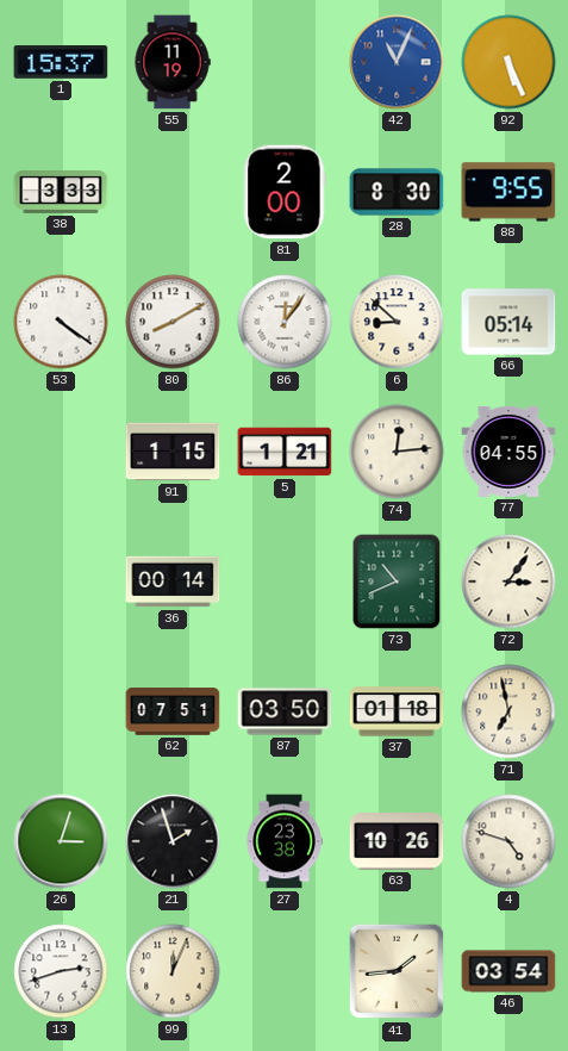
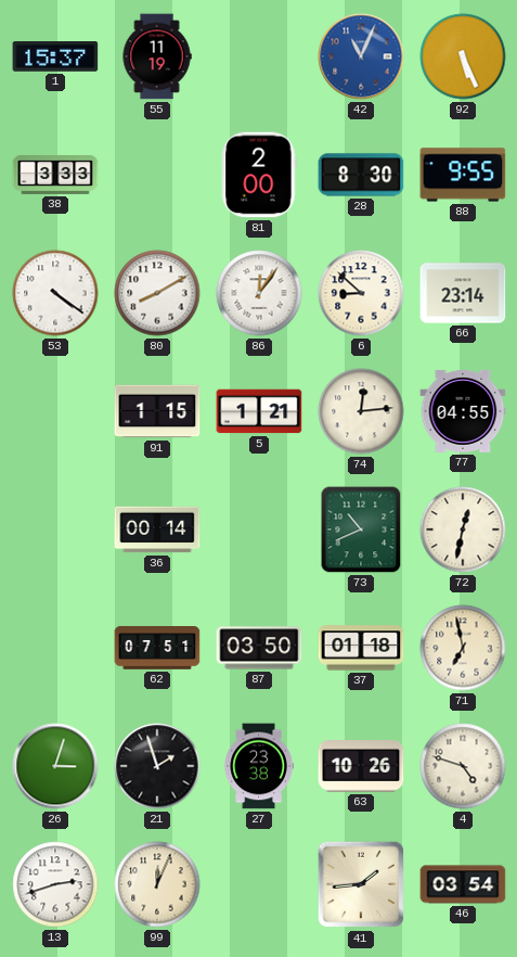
66: 05:14 -> 23:14
72: 3:06 -> 12:32
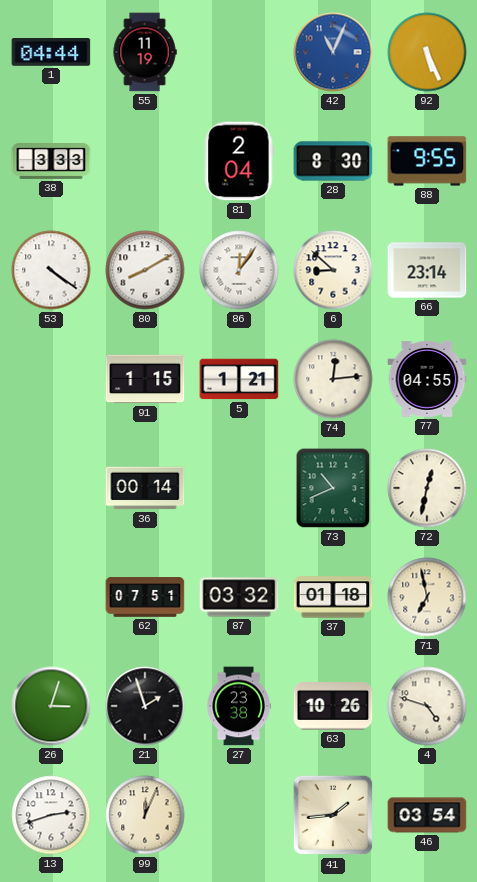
1: 15:37 -> 04:44
81: 2:00 -> 2:04
87: 03:50 -> 03:32
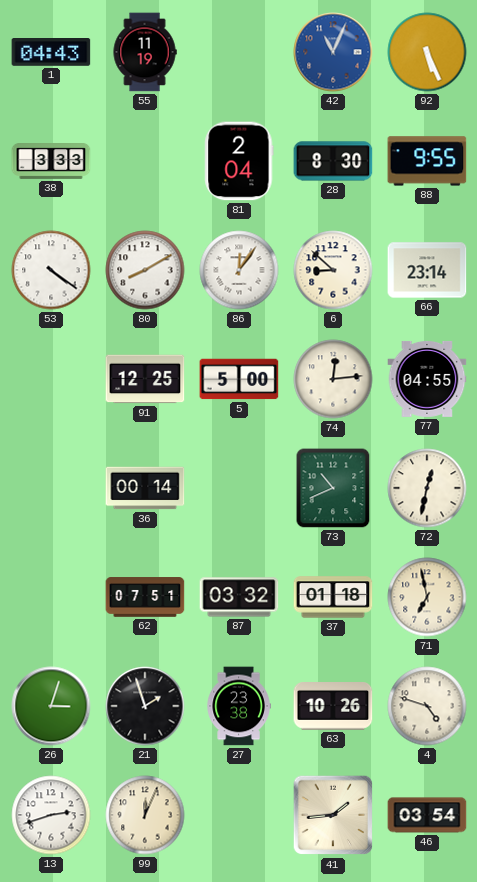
1: 04:44 -> 04:43
91: 1:15 -> 12:25
5: 1:21 -> 5:00
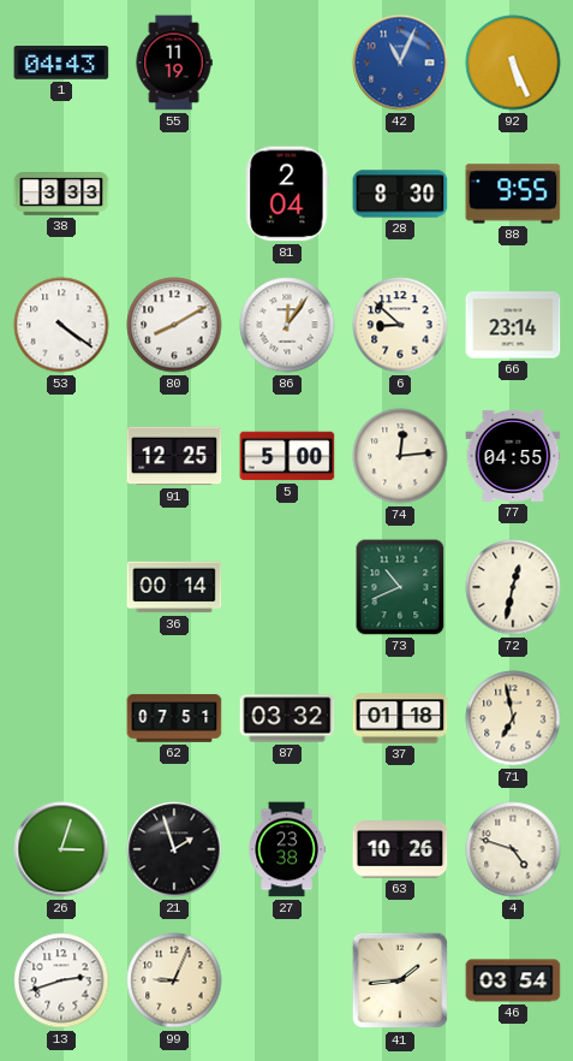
99: 12:04 -> 9:04
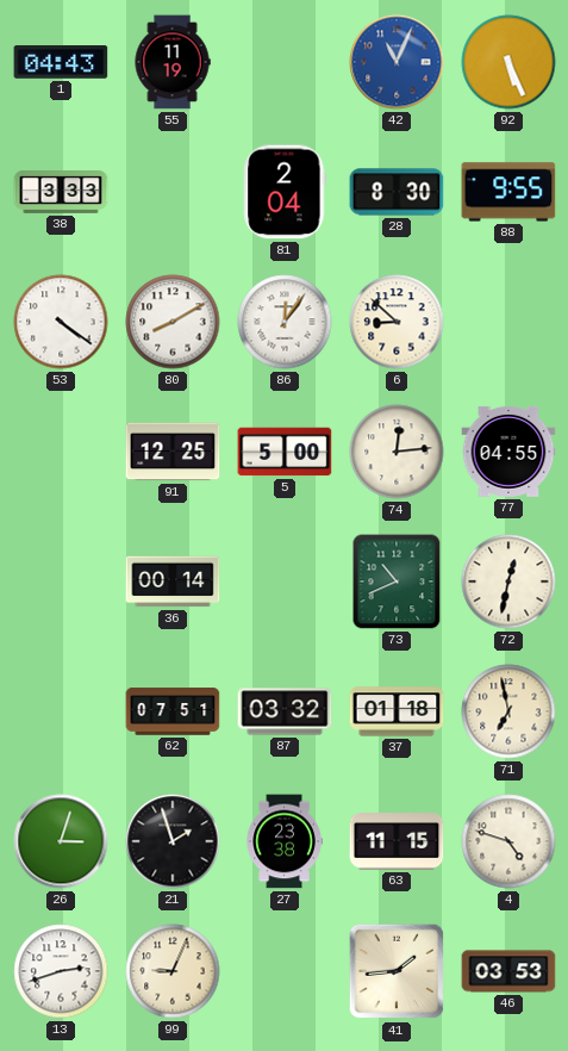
66: 23:14 -> none
63: 10:26 -> 11:15
46: 03:54 -> 03:53
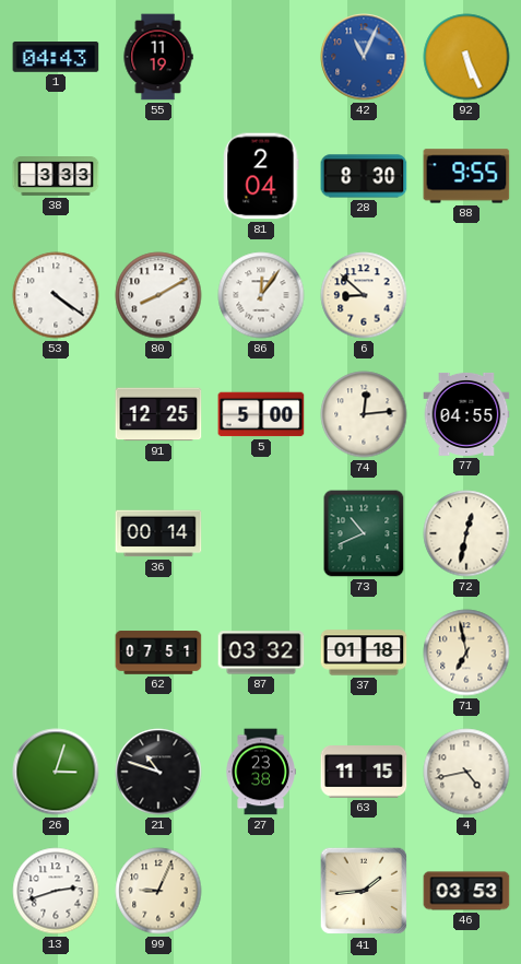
21: 1:57 -> 10:48
4: 4:48 -> 4:43
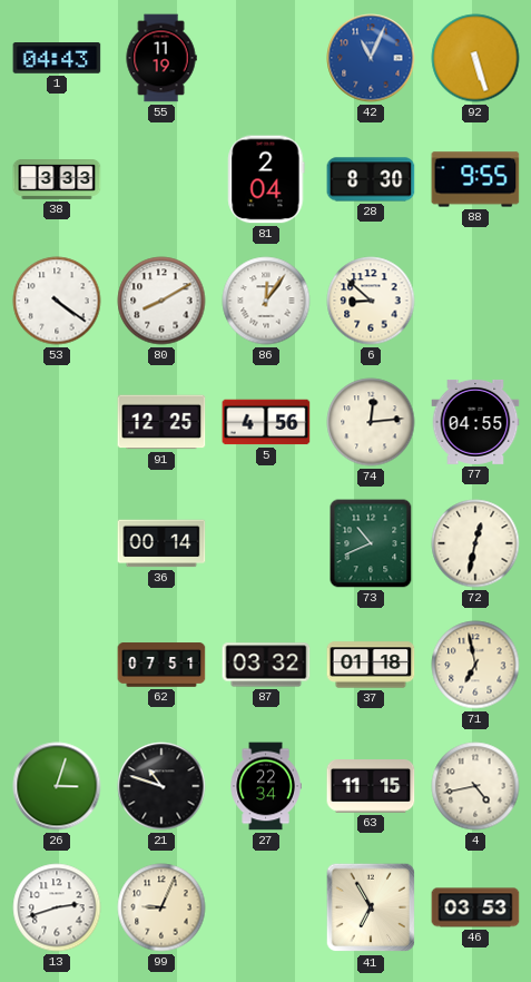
92: 5:26 -> 5:27
5: 5:00 -> 4:56
27: 23:38 -> 22:34
41: 1:44 -> 6:55
